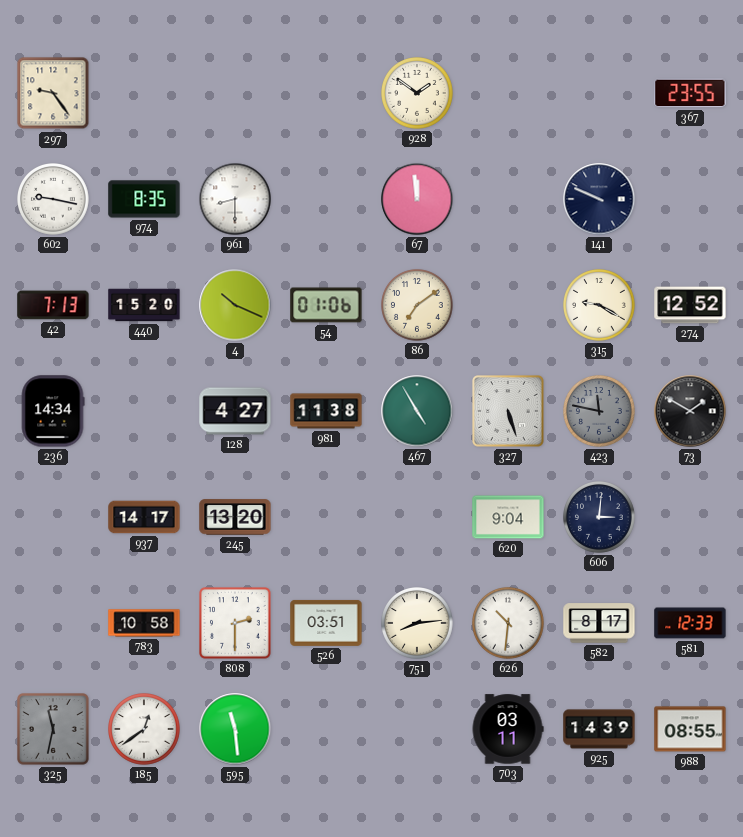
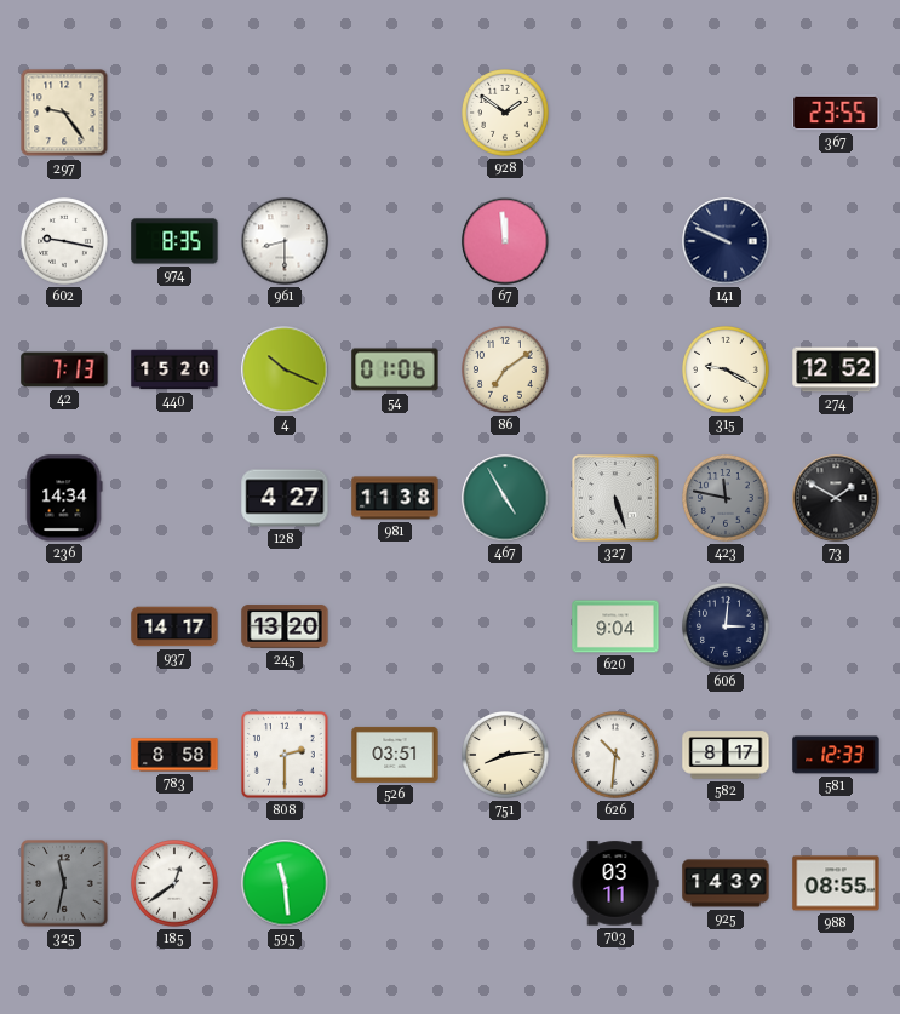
783: 10:58 -> 8:58
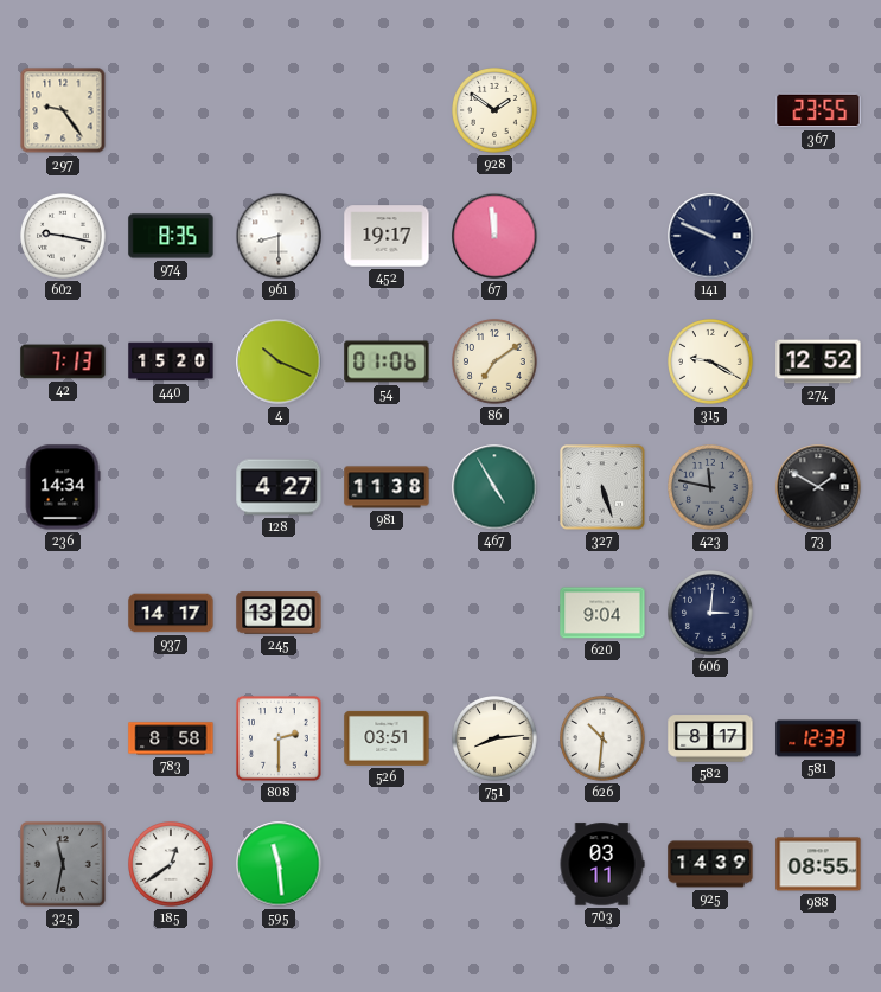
452: none -> 19:17
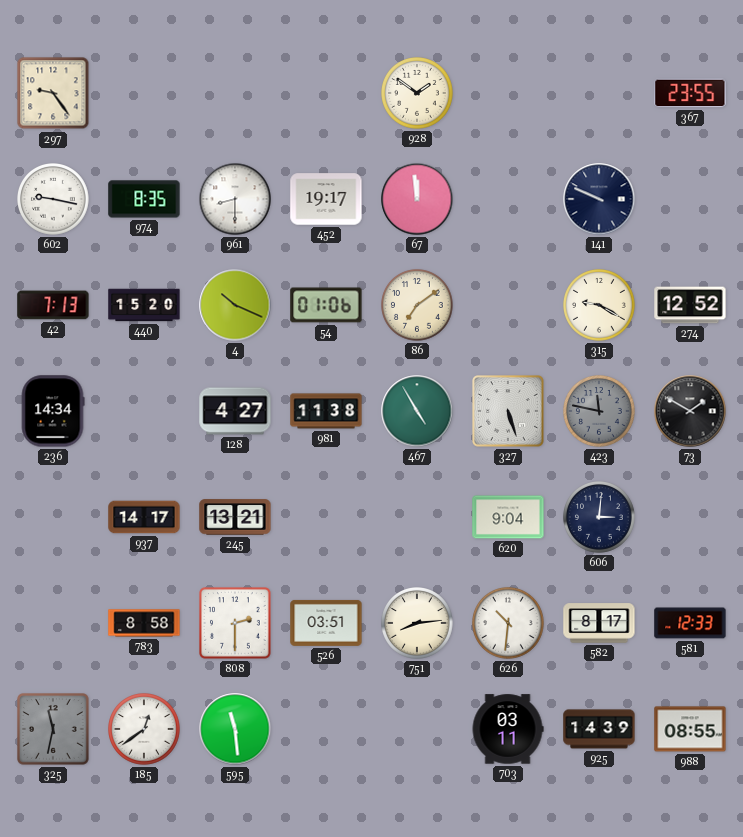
245: 13:20 -> 13:21
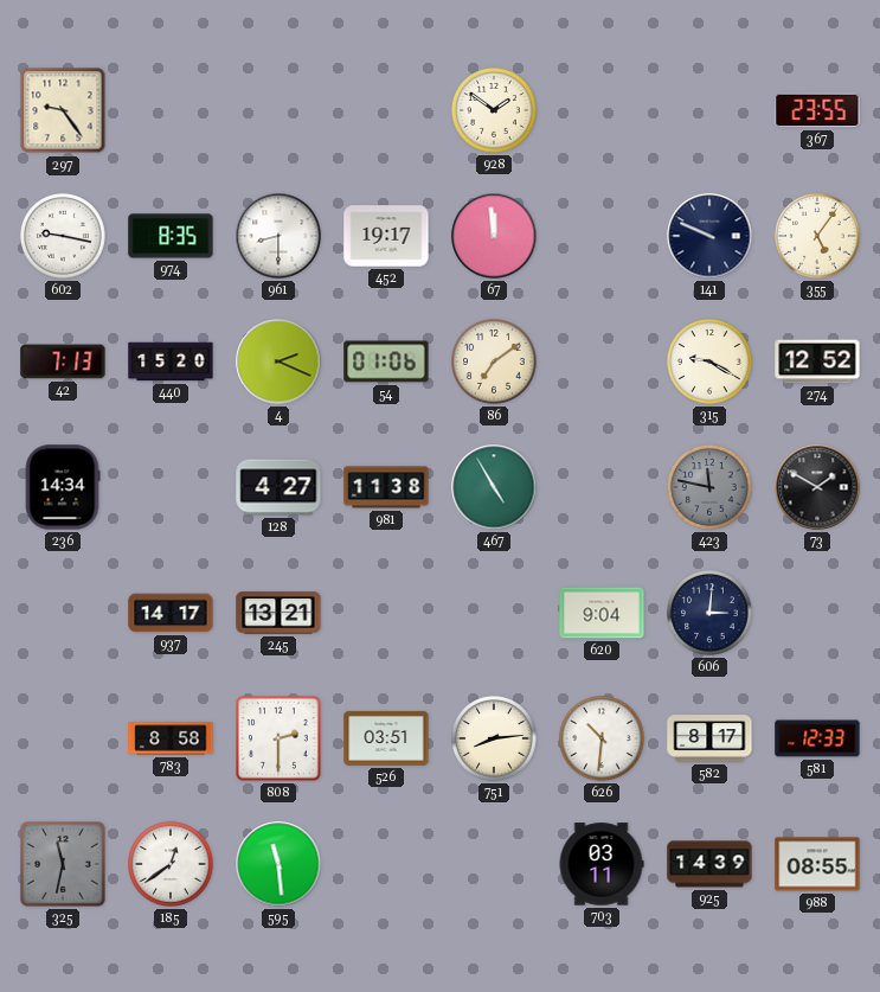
355: none -> 5:06
4: 10:19 -> 2:19
327: 5:27 -> none
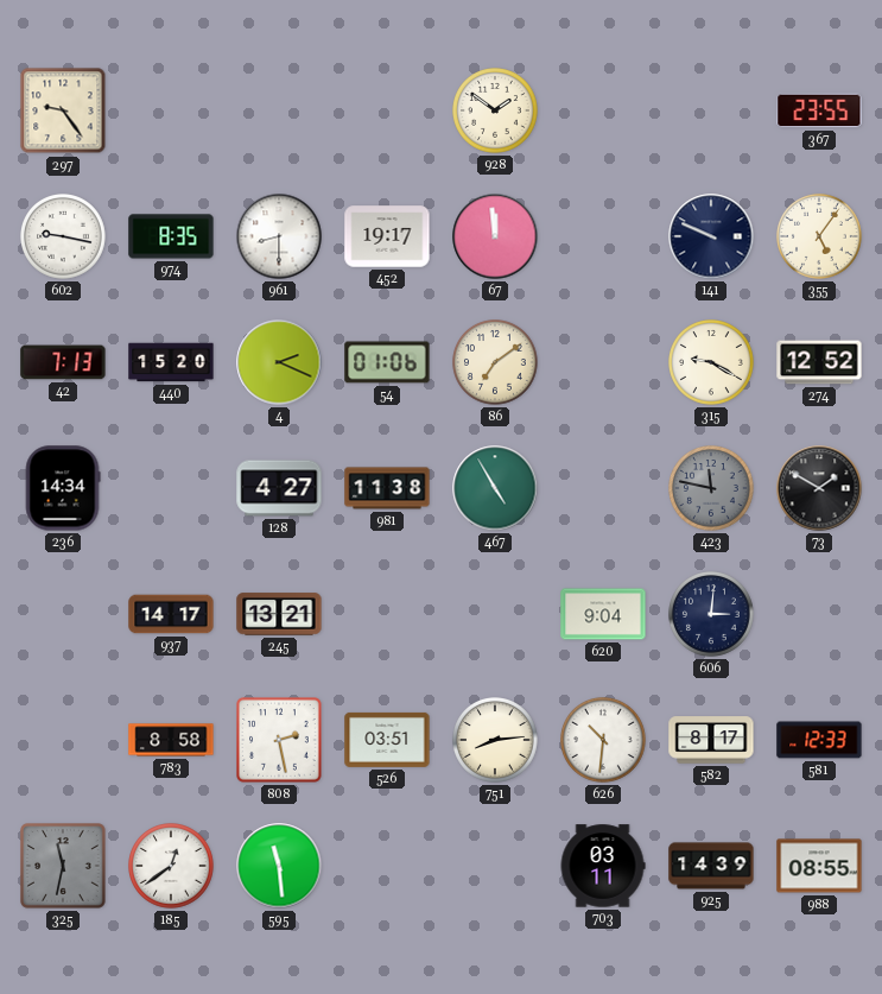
808: 2:30 -> 2:28
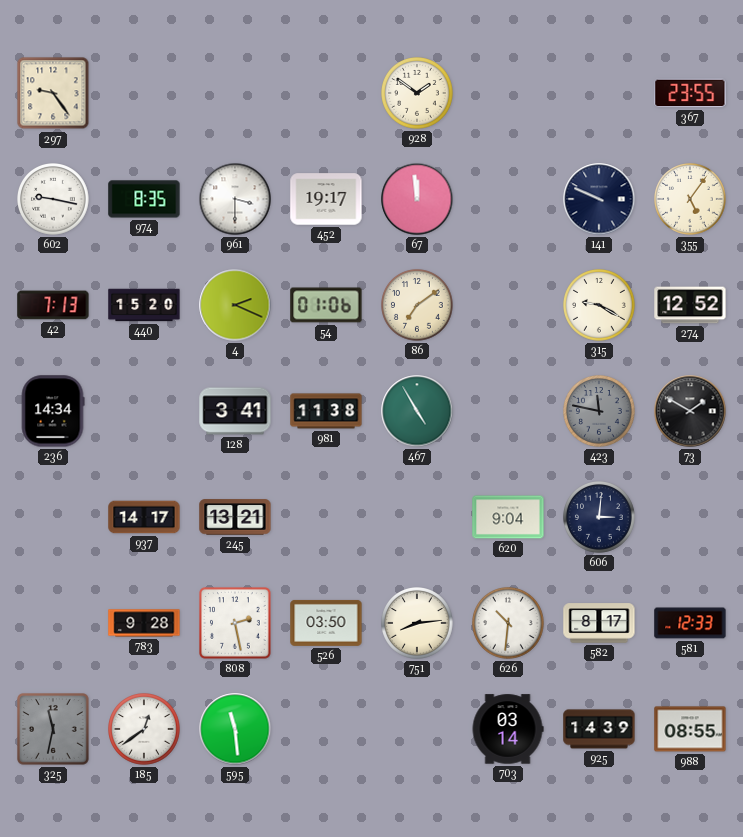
961: 8:30 -> 3:30
128: 4:27 -> 3:41
783: 8:58 -> 9:28
526: 03:51 -> 03:50
703: 03:11 -> 03:14
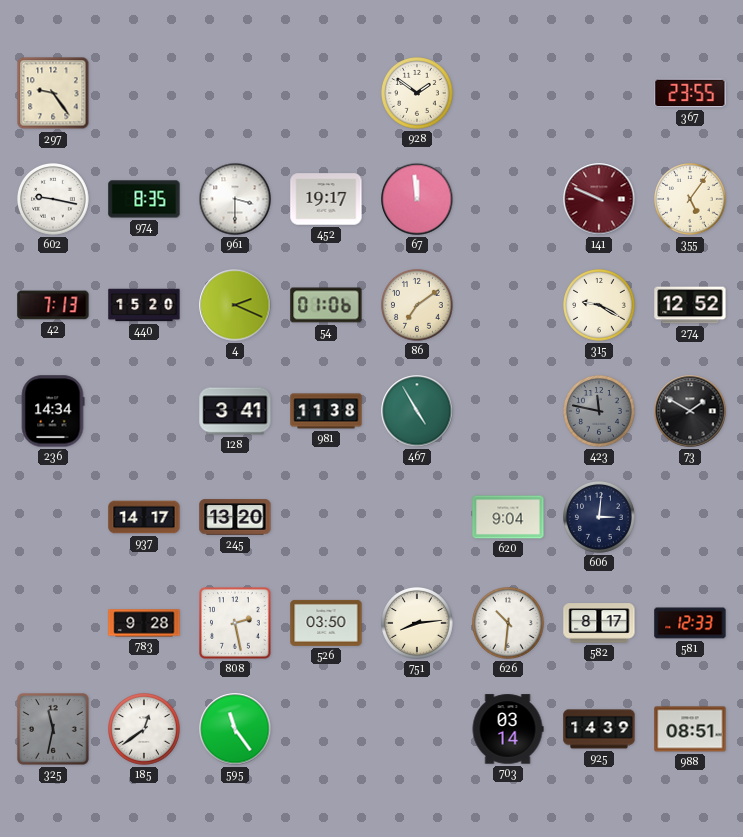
141 dial: navy -> burgundy
245: 13:21 -> 13:20
595: 11:29 -> 11:24
988: 08:55 -> 08:51
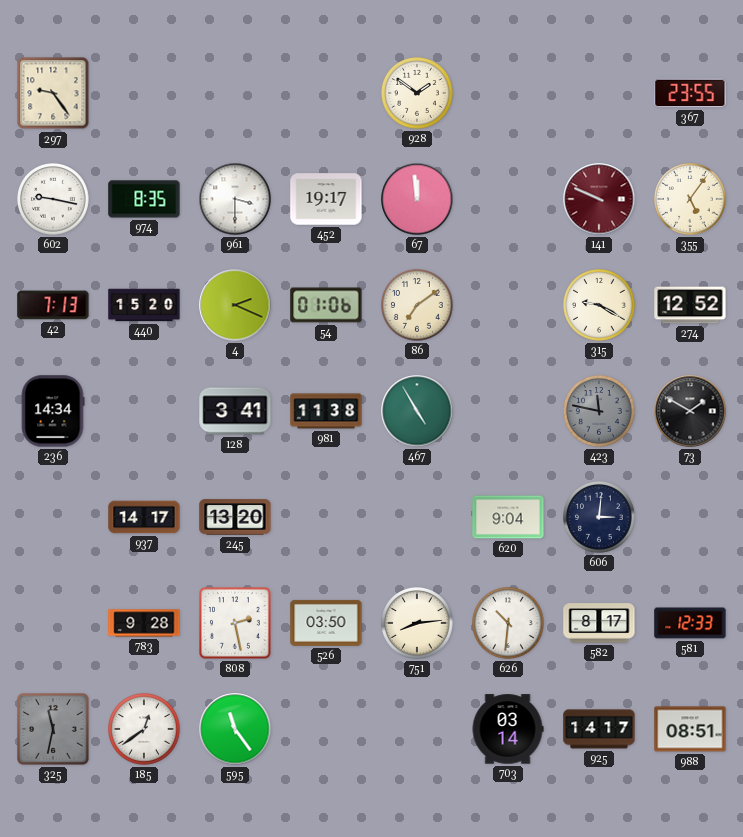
925: 14:39 -> 14:17
